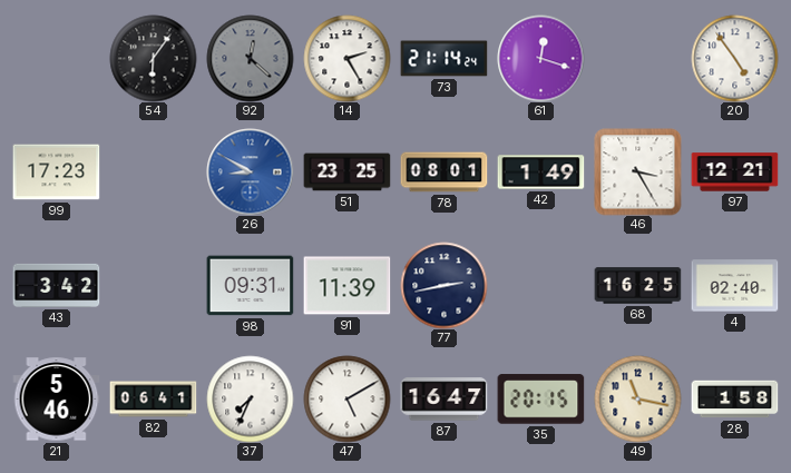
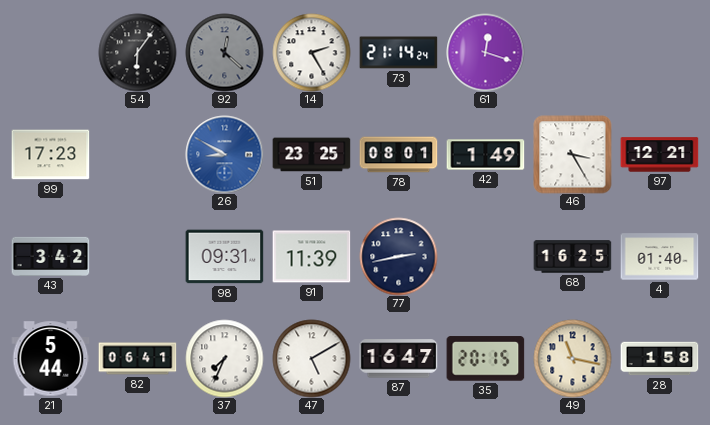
20: 4:54 -> none
4: 02:40 -> 01:40
21: 5:46 -> 5:44
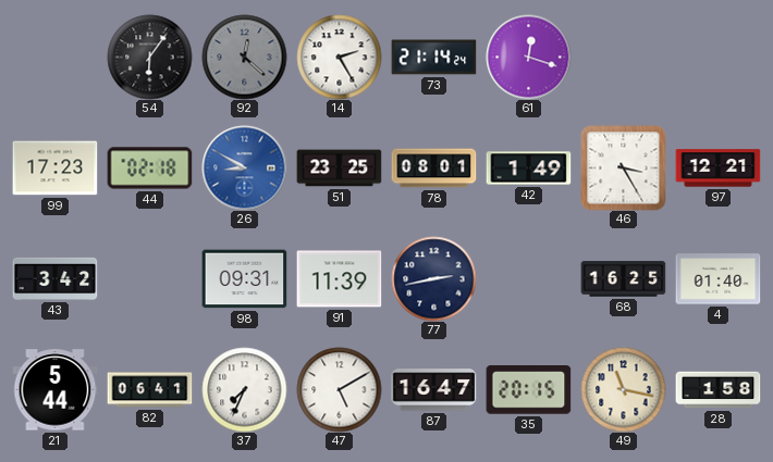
44: none -> 02:18
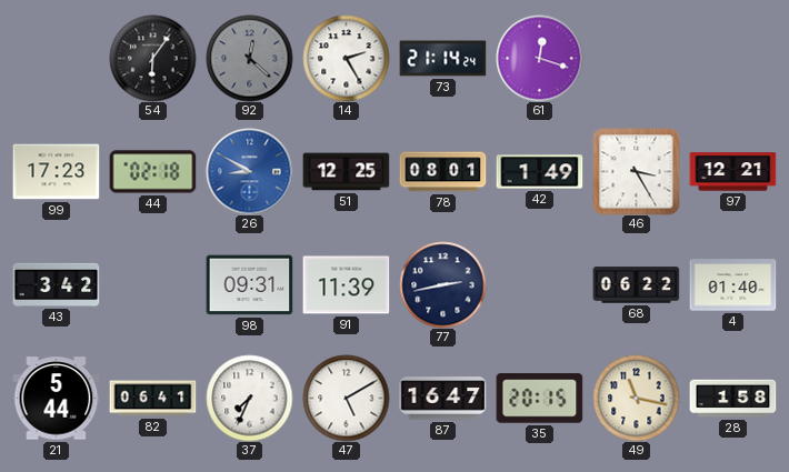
51: 23:25 -> 12:25
68: 16:25 -> 06:22
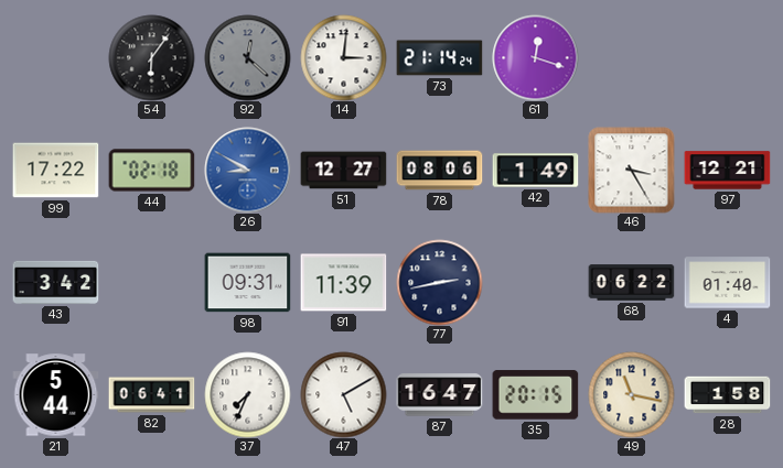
14: 2:25 -> 3:01
99: 17:23 -> 17:22
51: 12:25 -> 12:27
78: 08:01 -> 08:06
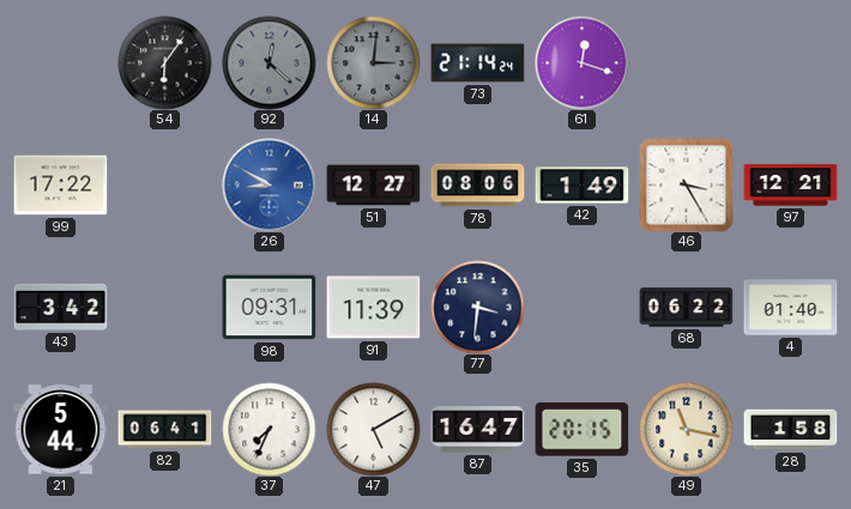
14 dial: white -> grey
44: 02:18 -> none
77: 2:43 -> 3:31
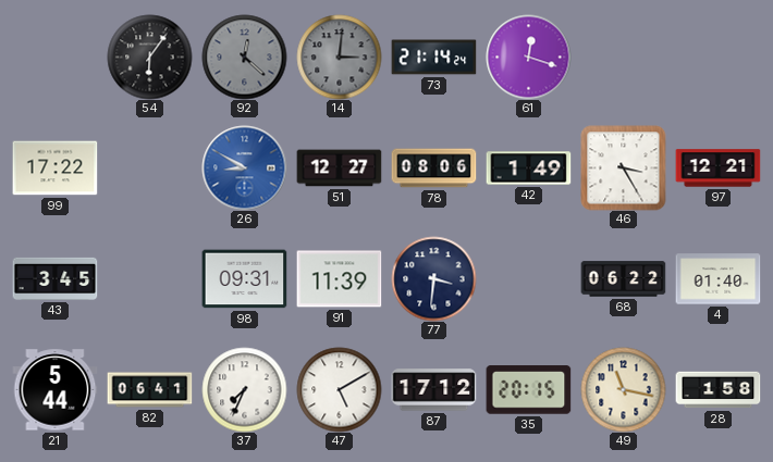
43: 3:42 -> 3:45
87: 16:47 -> 17:12
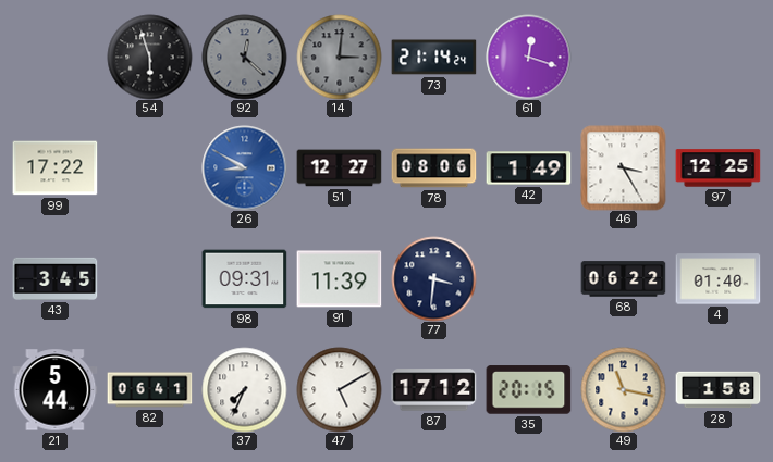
54: 6:06 -> 5:57
97: 12:21 -> 12:25
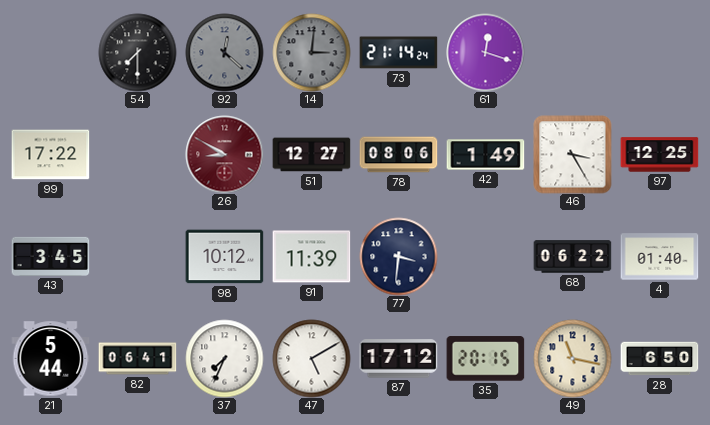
54: 5:57 -> 7:30
26 dial: blue -> burgundy
98: 09:31 -> 10:12
28: 1:58 -> 6:50
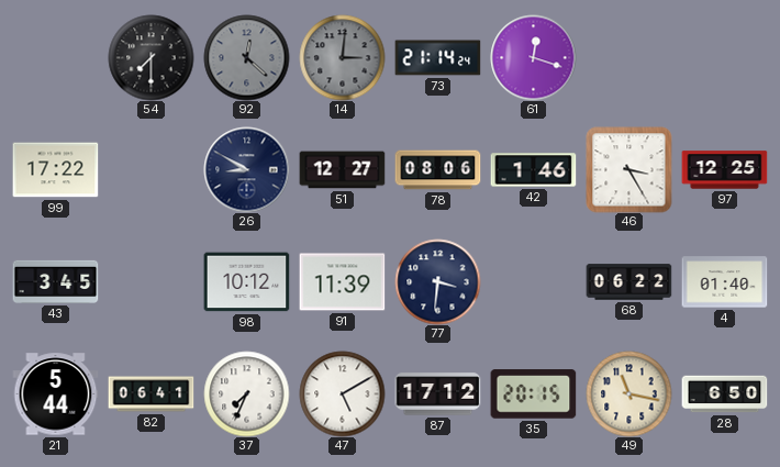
26 dial: burgundy -> navy
42: 1:49 -> 1:46
